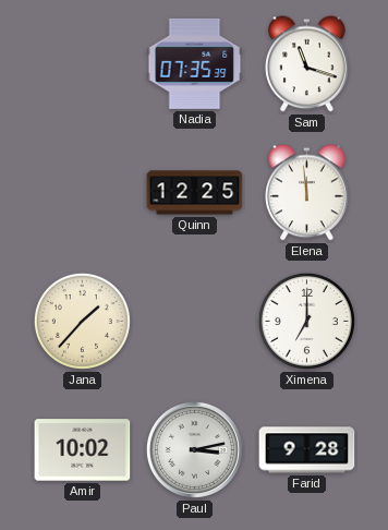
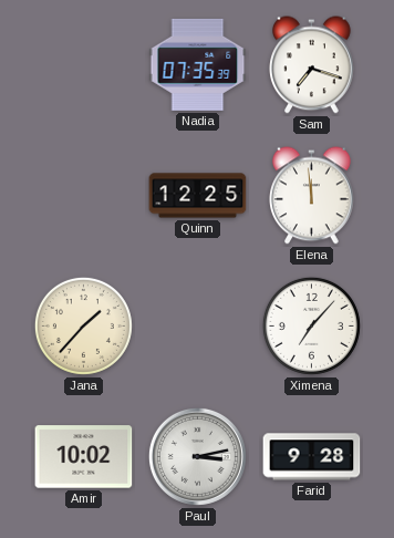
Sam: 11:18 -> 7:18
Ximena: 7:00 -> 7:07
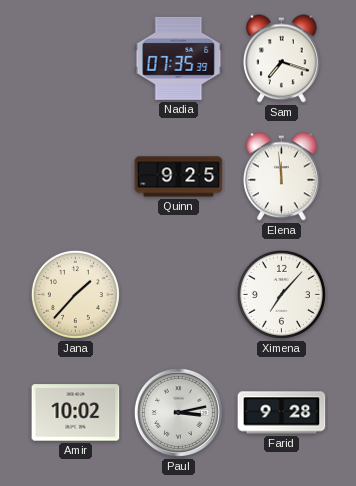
Quinn: 12:25 -> 9:25
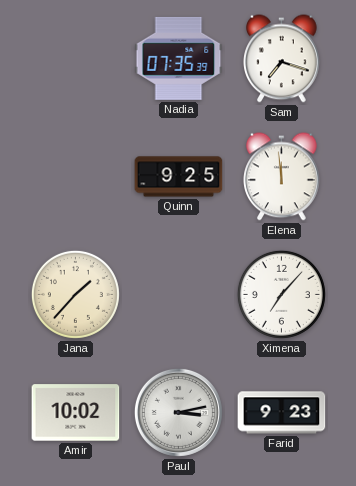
Farid: 9:28 -> 9:23
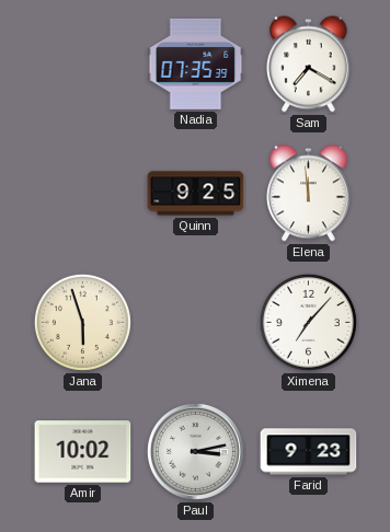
Sam: 7:18 -> 7:20
Jana: 1:37 -> 5:57
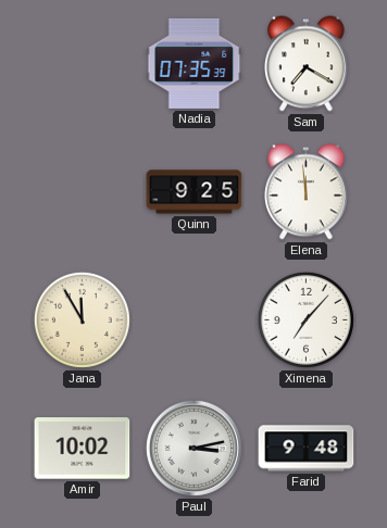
Jana: 5:57 -> 11:55
Farid: 9:23 -> 9:48
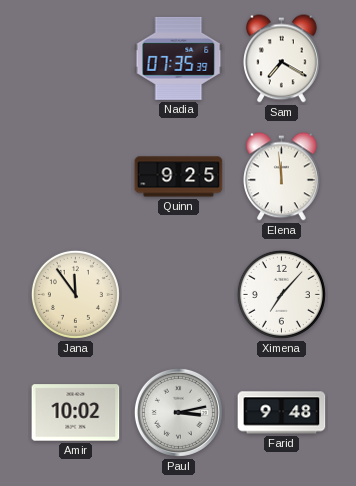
Jana: 11:55 -> 11:54
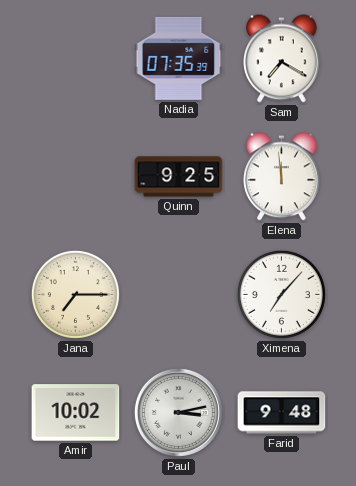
Jana: 11:54 -> 7:15
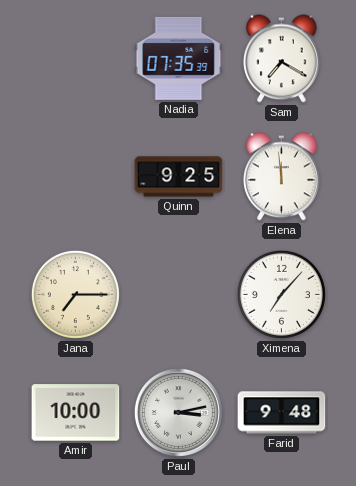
Amir: 10:02 -> 10:00
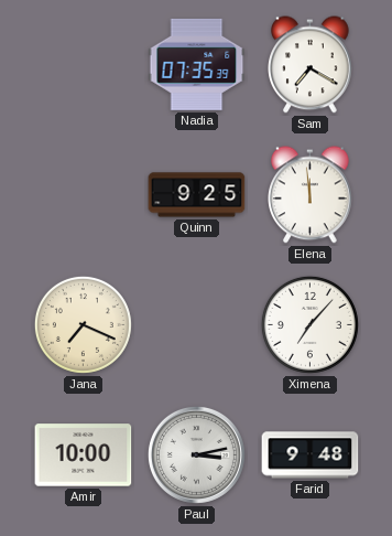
Jana: 7:15 -> 7:19
